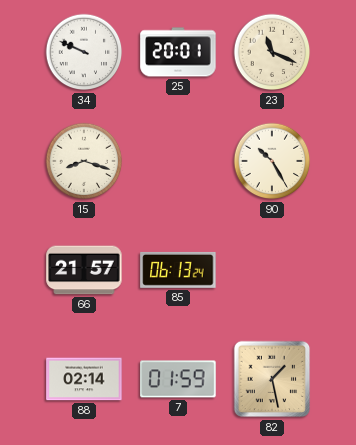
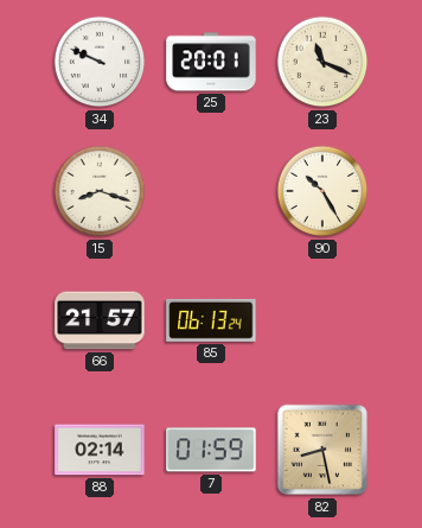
82: 1:28 -> 8:28
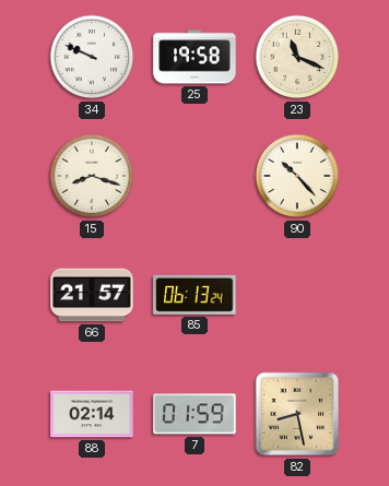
25: 20:01 -> 19:58
90: 10:25 -> 10:23
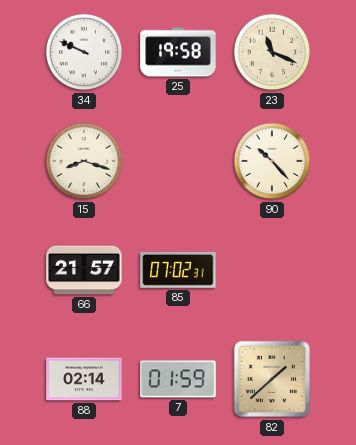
85: 06:13 -> 07:02
82: 8:28 -> 1:38
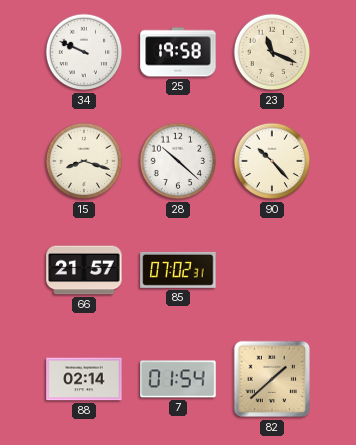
28: none -> 10:22
7: 01:59 -> 01:54
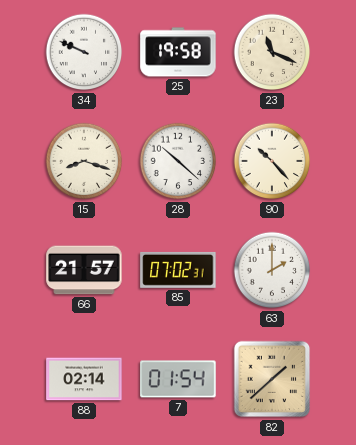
63: none -> 2:00
